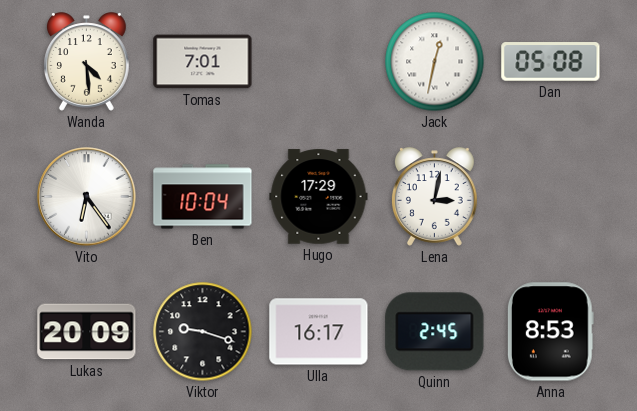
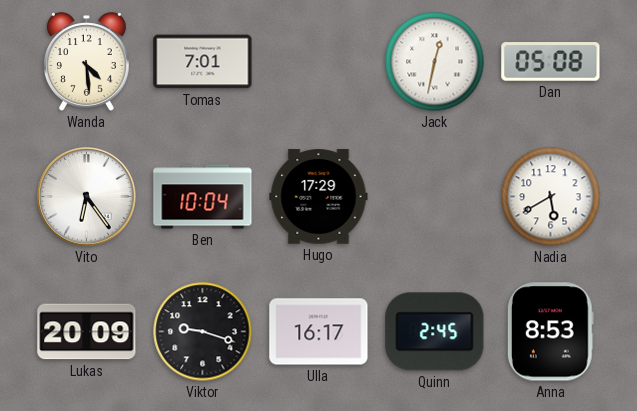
Lena: 3:02 -> none
Nadia: none -> 5:40
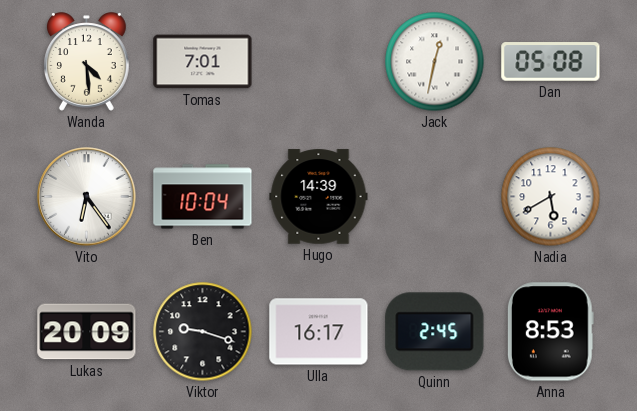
Hugo: 17:29 -> 14:39
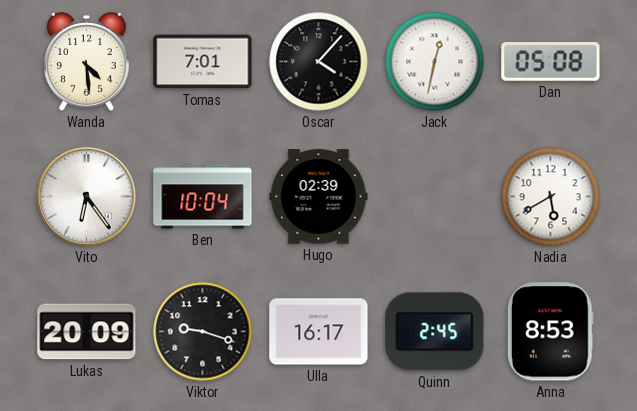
Oscar: none -> 4:07
Hugo: 14:39 -> 02:39
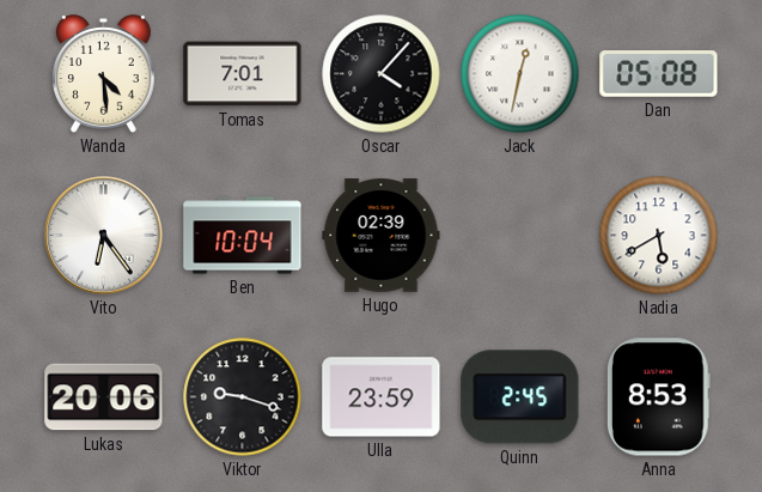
Lukas: 20:09 -> 20:06
Ulla: 16:17 -> 23:59
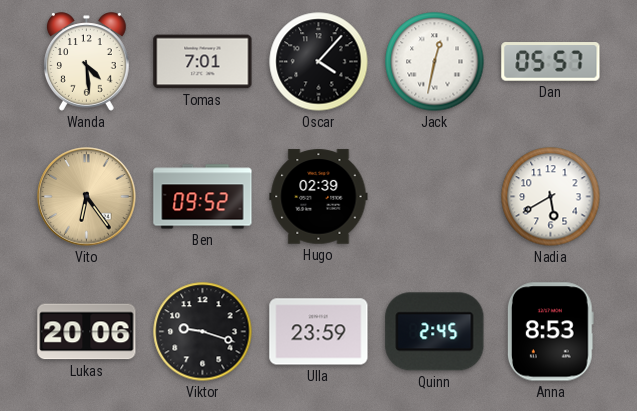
Dan: 05:08 -> 05:57
Vito dial: white -> champagne
Ben: 10:04 -> 09:52
